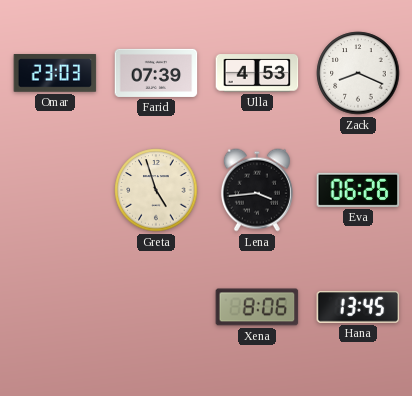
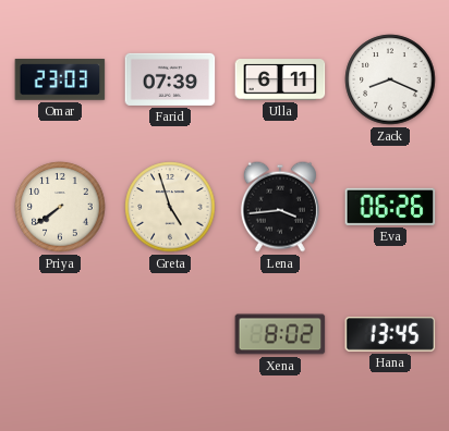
Ulla: 4:53 -> 6:11
Priya: none -> 7:39
Xena: 8:06 -> 8:02
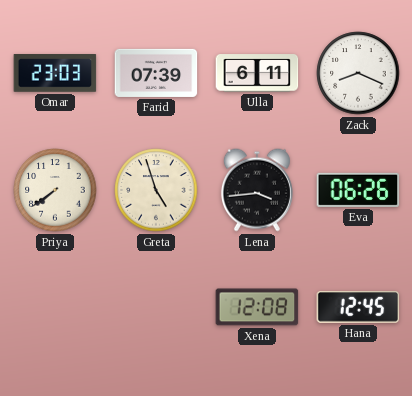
Xena: 8:02 -> 12:08
Hana: 13:45 -> 12:45
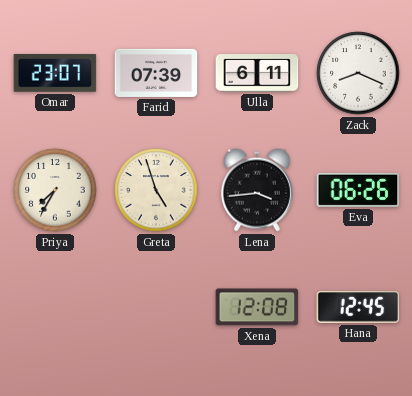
Omar: 23:03 -> 23:07
Priya: 7:39 -> 7:35
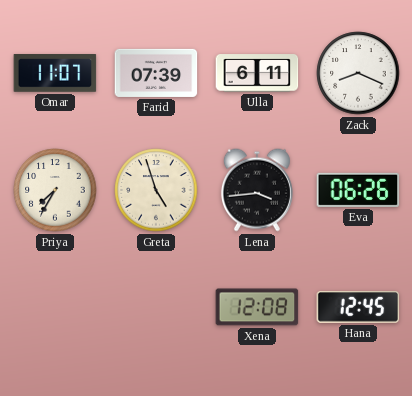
Omar: 23:07 -> 11:07
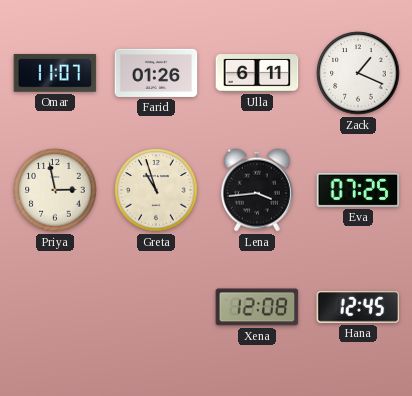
Farid: 07:39 -> 01:26
Zack: 8:19 -> 1:19
Priya: 7:35 -> 2:58
Greta: 4:57 -> 10:57
Eva: 06:26 -> 07:25
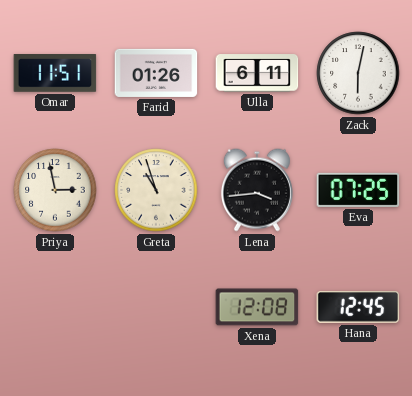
Omar: 11:07 -> 11:51
Zack: 1:19 -> 6:02
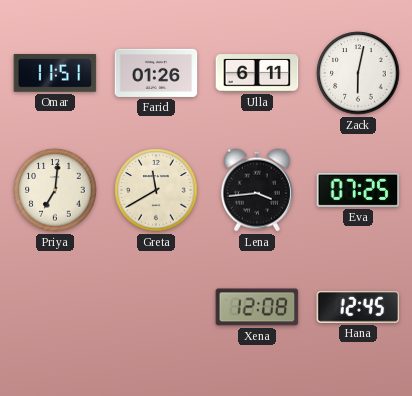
Priya: 2:58 -> 7:01
Greta: 10:57 -> 11:40
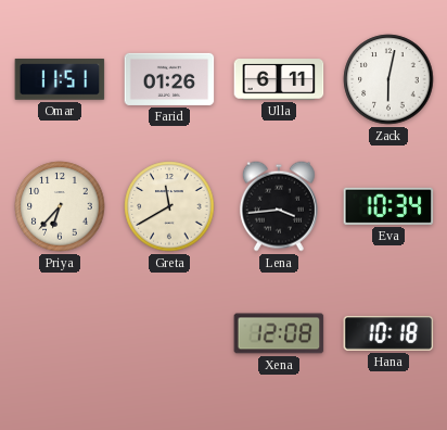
Priya: 7:01 -> 6:37
Eva: 07:25 -> 10:34
Hana: 12:45 -> 10:18
